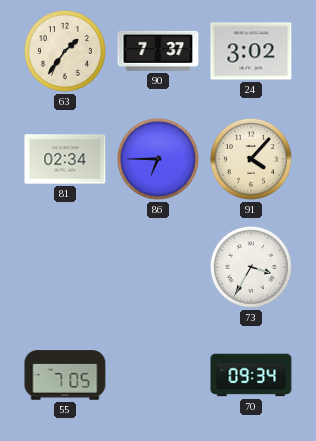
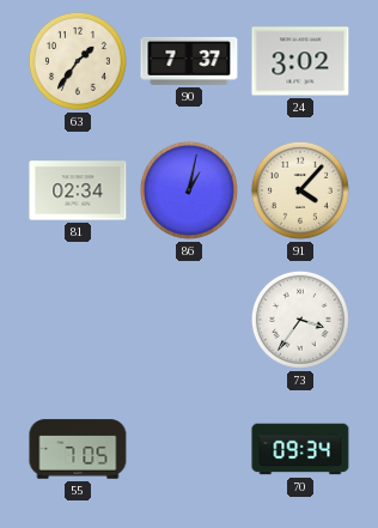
86: 6:45 -> 1:02
73: 3:35 -> 3:36
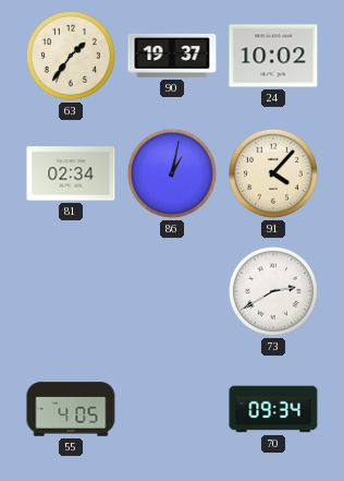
90: 7:37 -> 19:37
24: 3:02 -> 10:02
73: 3:36 -> 2:40
55: 7:05 -> 4:05
